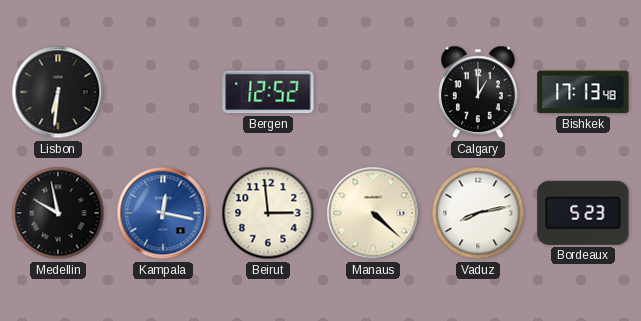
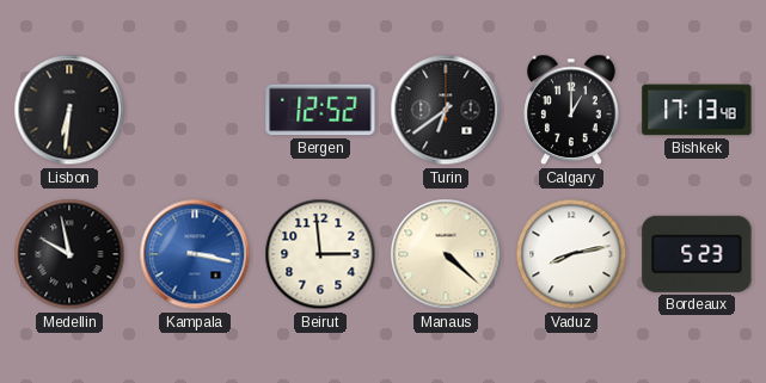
Turin: none -> 6:39
Kampala: 12:17 -> 3:17
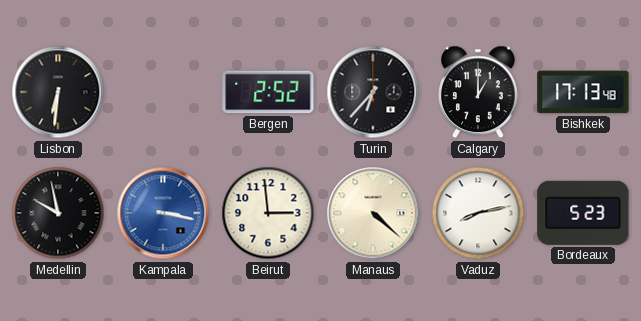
Bergen: 12:52 -> 2:52
Turin: 6:39 -> 6:37
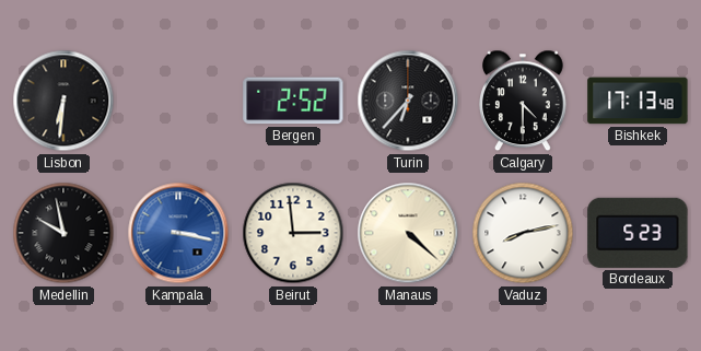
Calgary: 1:00 -> 4:30
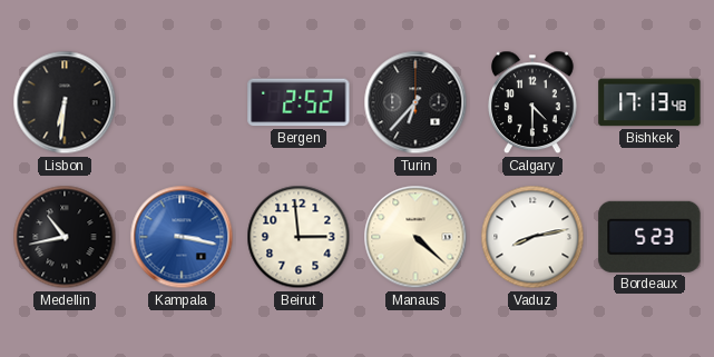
Medellin: 9:58 -> 10:43
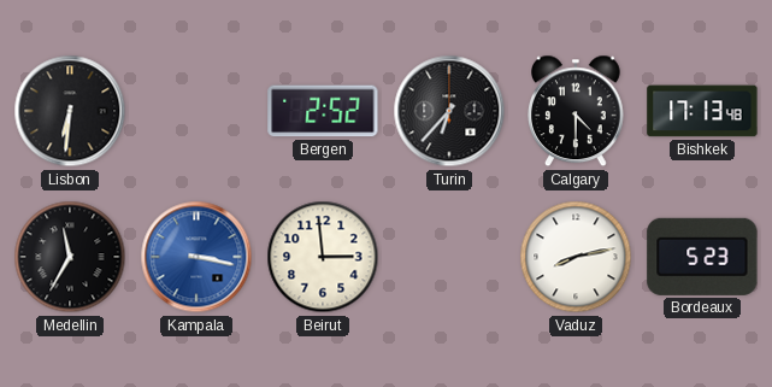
Medellin: 10:43 -> 11:35
Manaus: 4:22 -> none
